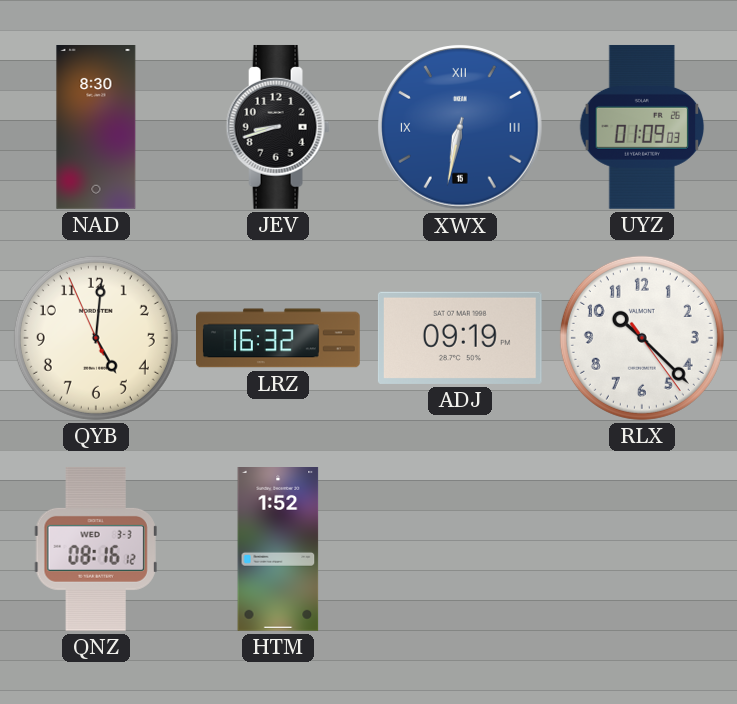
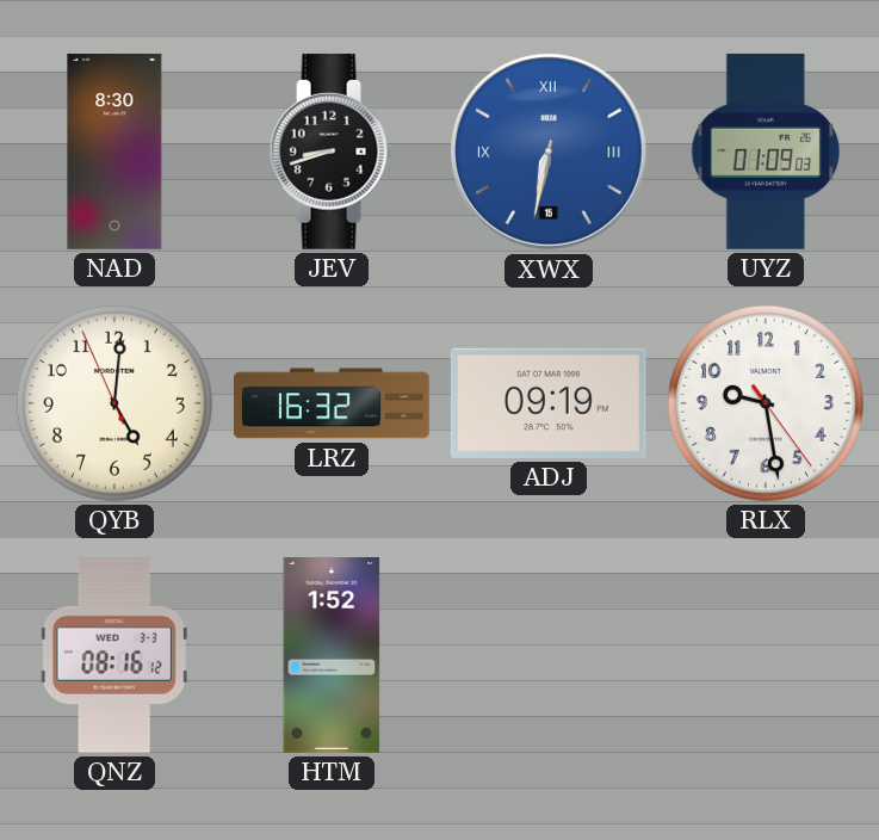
RLX: 10:22 -> 9:28
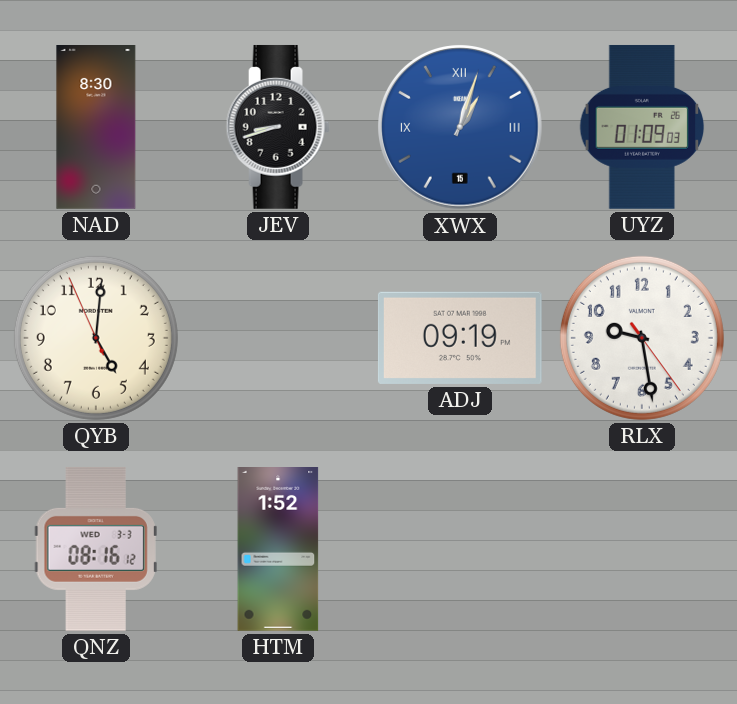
XWX: 6:32 -> 1:03
LRZ: 16:32 -> none
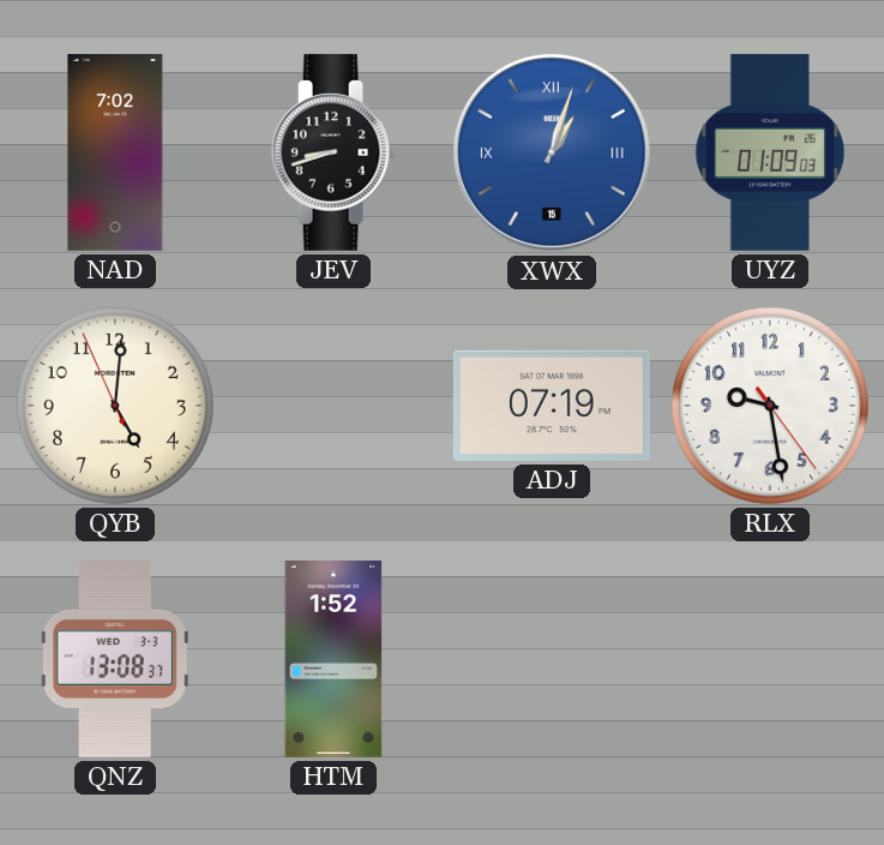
NAD: 8:30 -> 7:02
ADJ: 09:19 -> 07:19
QNZ: 08:16 -> 13:08
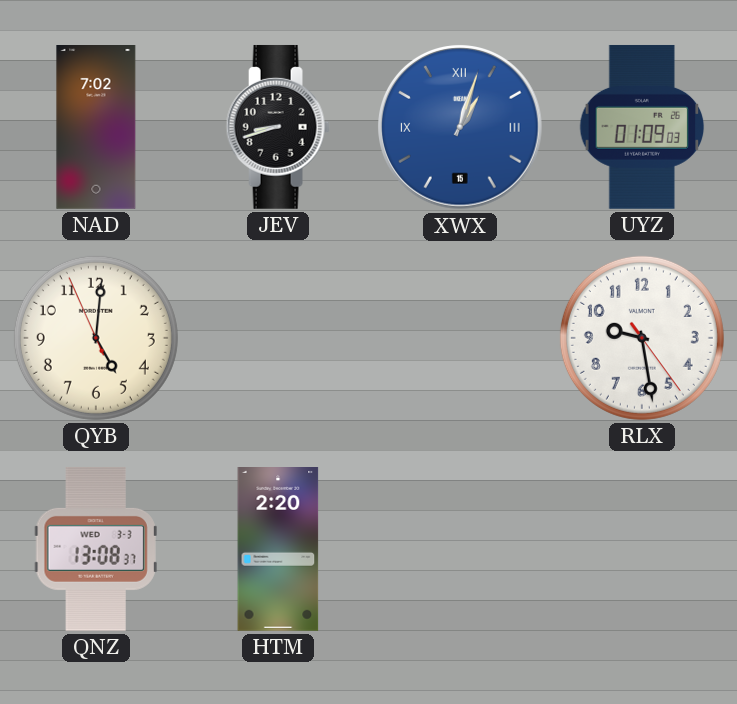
ADJ: 07:19 -> none
HTM: 1:52 -> 2:20
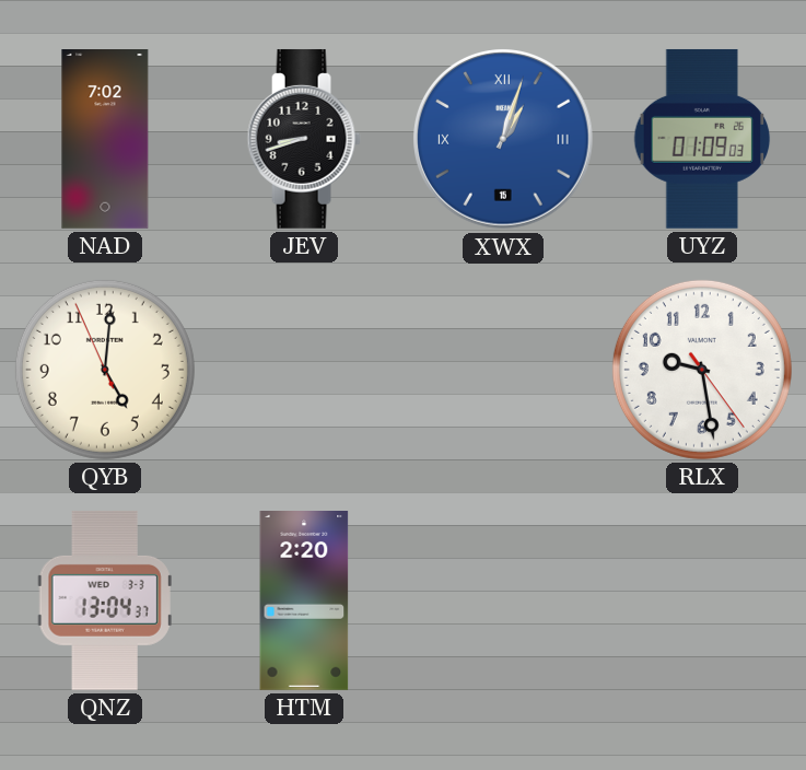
QNZ: 13:08 -> 13:04
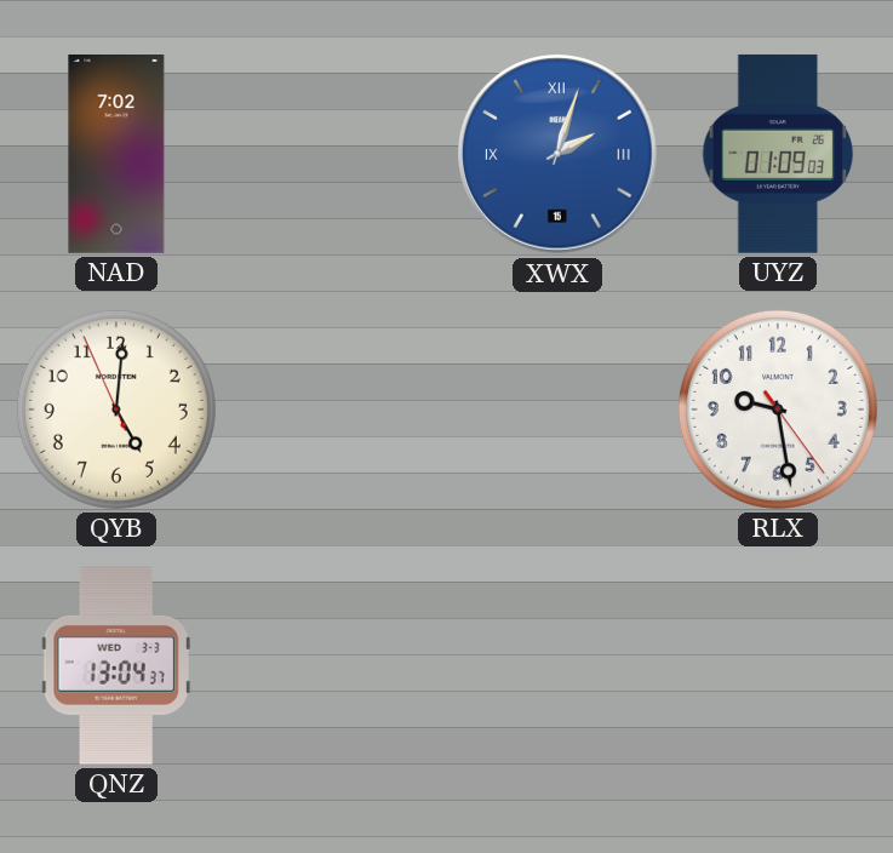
JEV: 8:42 -> none
XWX: 1:03 -> 2:03
HTM: 2:20 -> none
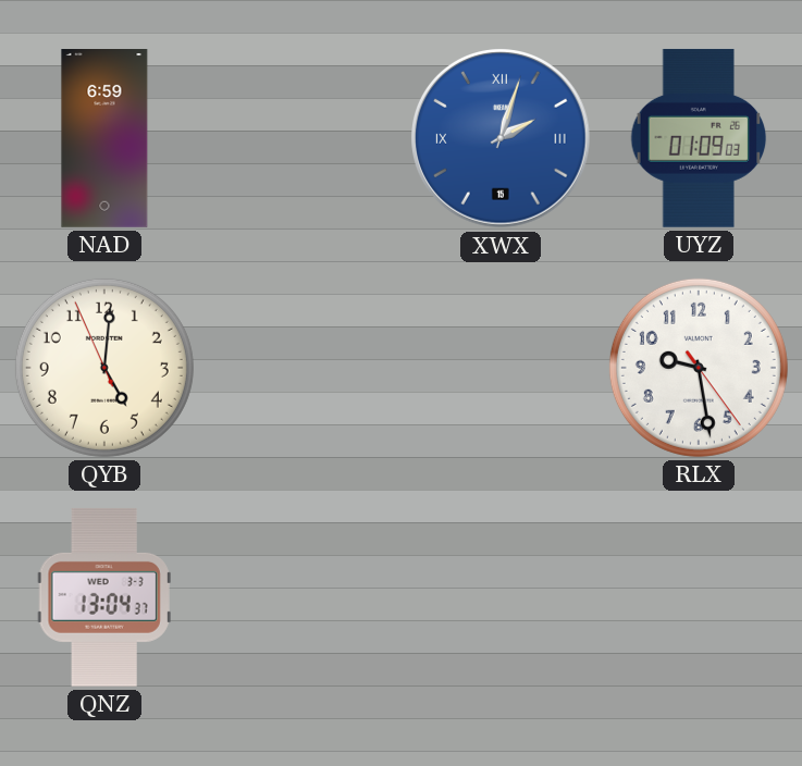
NAD: 7:02 -> 6:59
